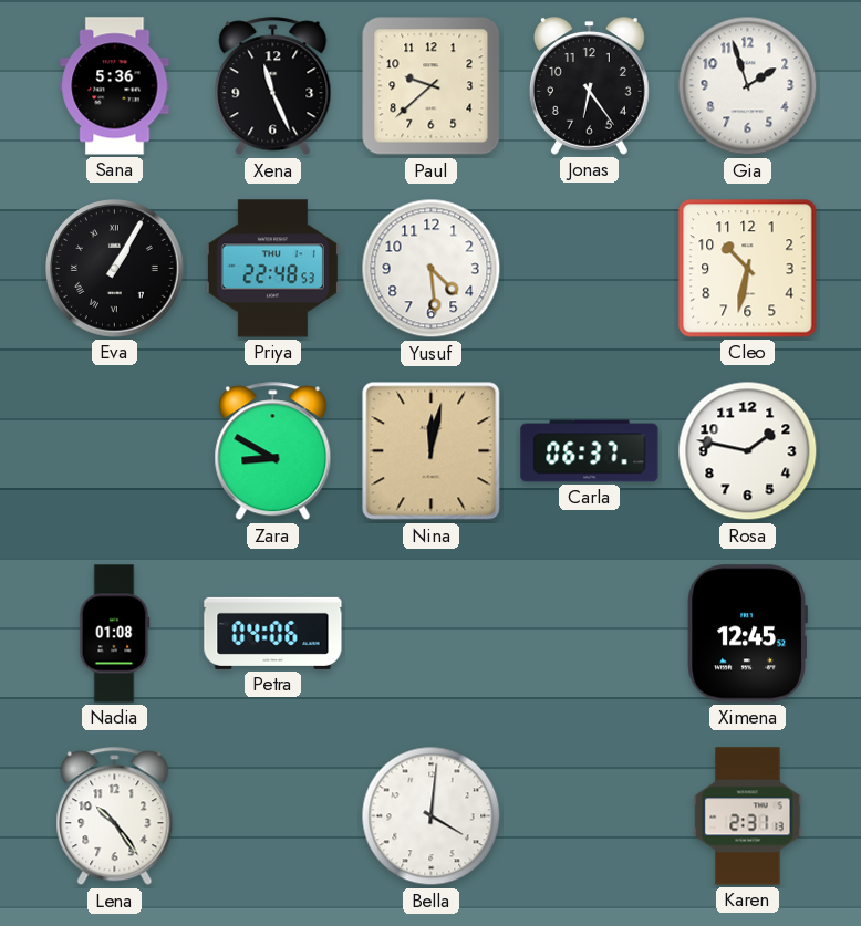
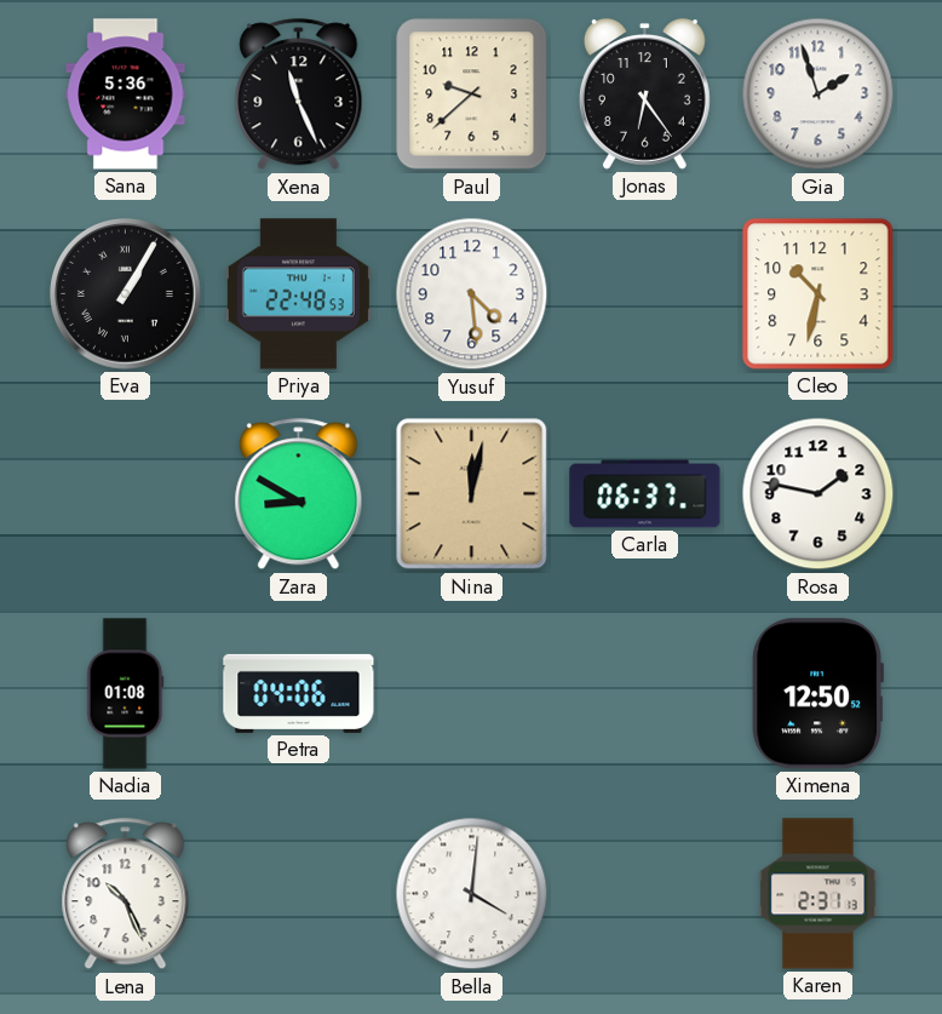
Ximena: 12:45 -> 12:50
Lena: 10:24 -> 10:26
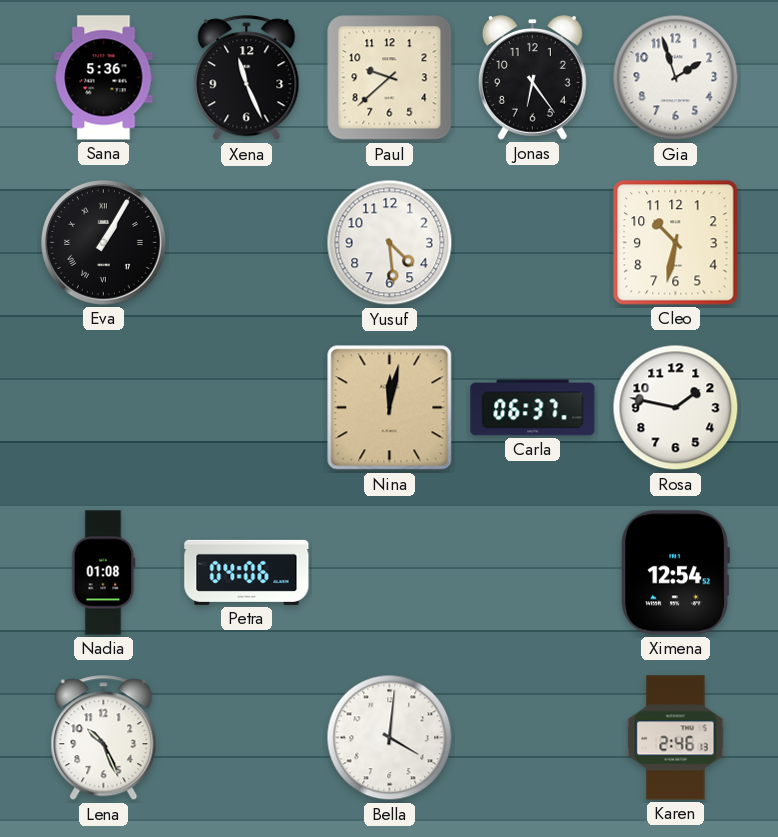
Priya: 22:48 -> none
Zara: 8:50 -> none
Ximena: 12:50 -> 12:54
Karen: 2:31 -> 2:46
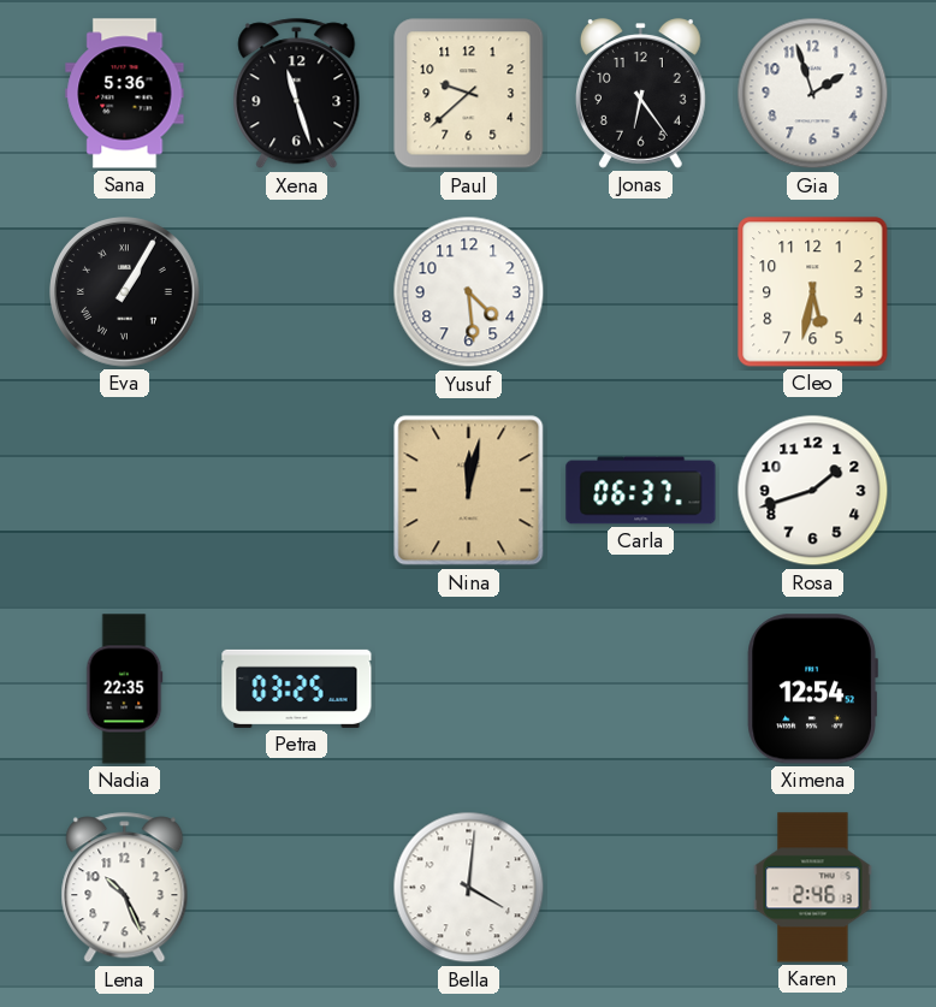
Xena: 11:26 -> 11:27
Cleo: 10:32 -> 5:32
Rosa: 1:47 -> 1:42
Nadia: 01:08 -> 22:35
Petra: 04:06 -> 03:25
